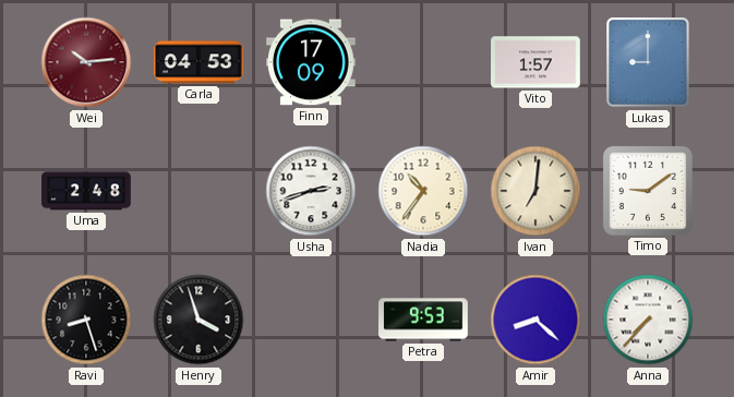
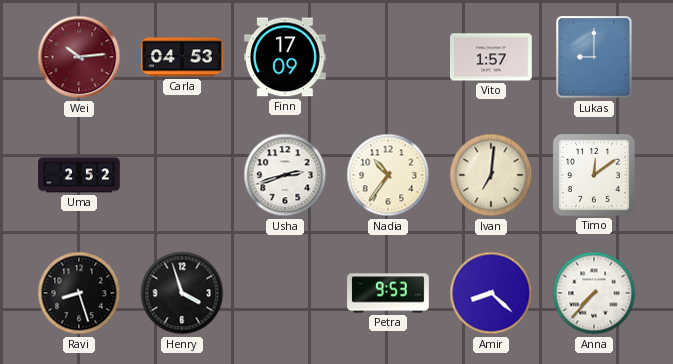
Uma: 2:48 -> 2:52
Timo: 9:09 -> 12:09
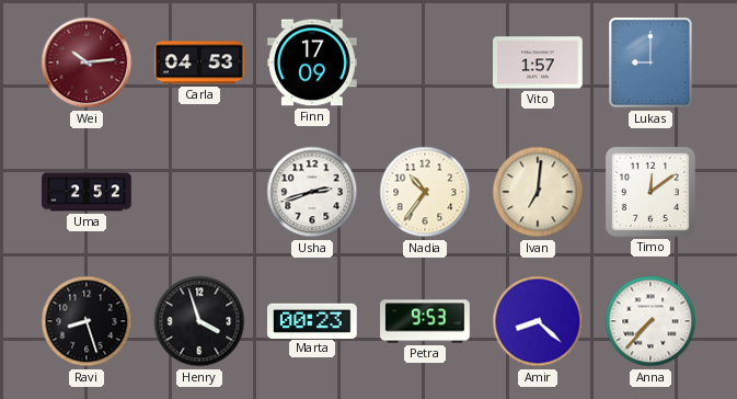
Marta: none -> 00:23
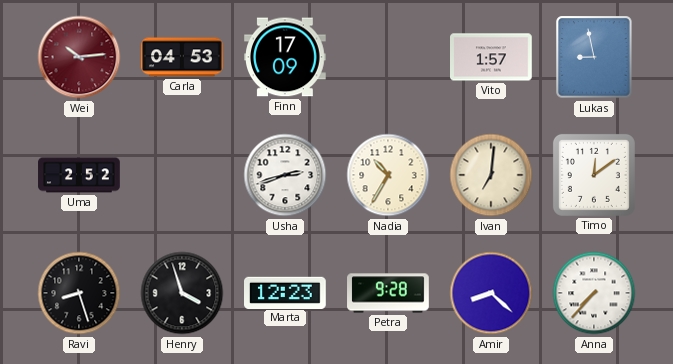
Lukas: 9:00 -> 8:58
Nadia: 10:36 -> 10:35
Marta: 00:23 -> 12:23
Petra: 9:53 -> 9:28
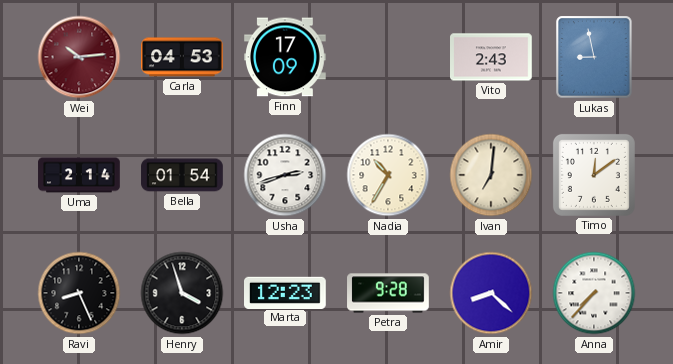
Vito: 1:57 -> 2:43
Uma: 2:52 -> 2:14
Bella: none -> 01:54
Ravi: 8:27 -> 8:26
